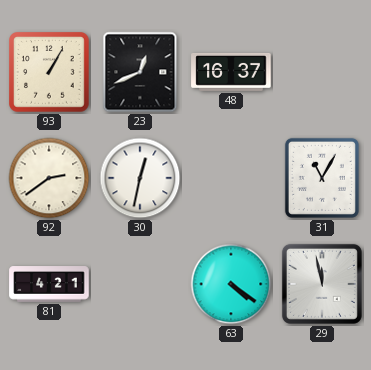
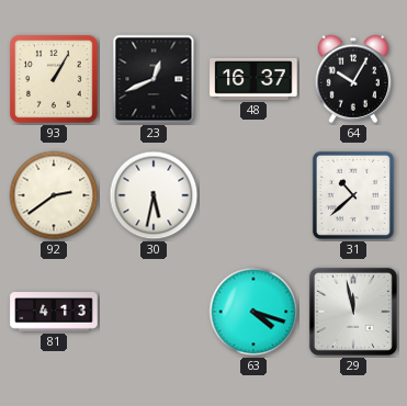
64: none -> 10:05
30: 12:32 -> 5:32
31: 11:05 -> 10:38
81: 4:21 -> 4:13
63: 4:21 -> 4:18
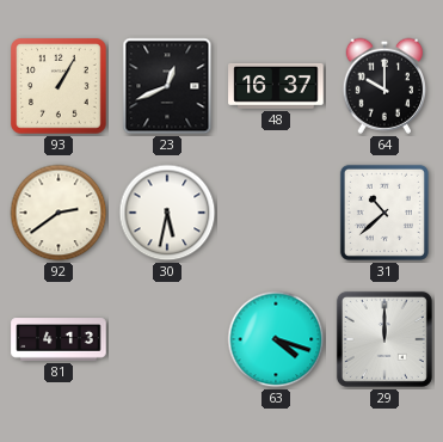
64: 10:05 -> 10:00
29: 11:58 -> 12:00
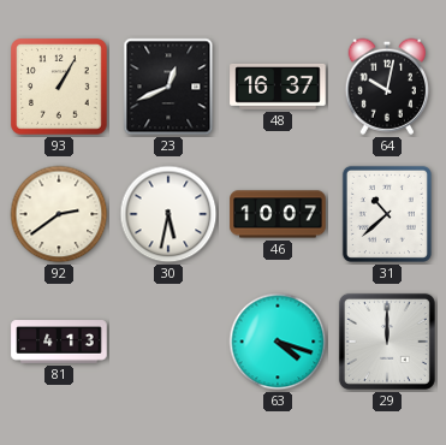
64: 10:00 -> 10:02
46: none -> 10:07
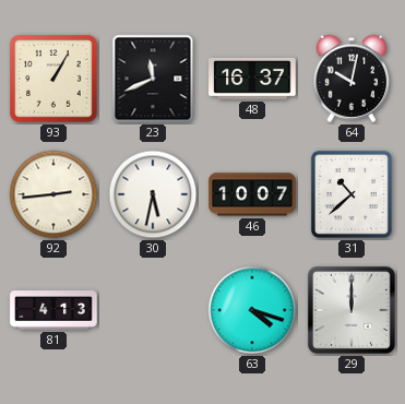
23: 12:41 -> 11:41
92: 2:39 -> 2:44
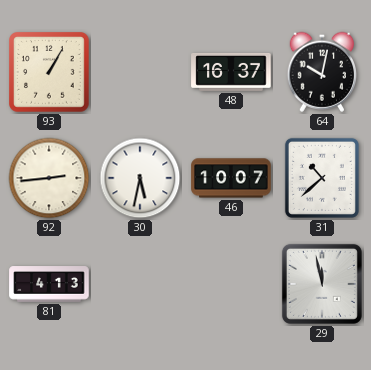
23: 11:41 -> none
63: 4:18 -> none
29: 12:00 -> 11:58
